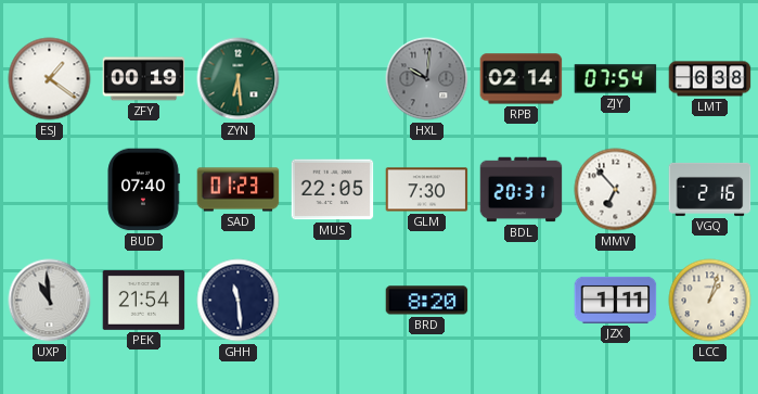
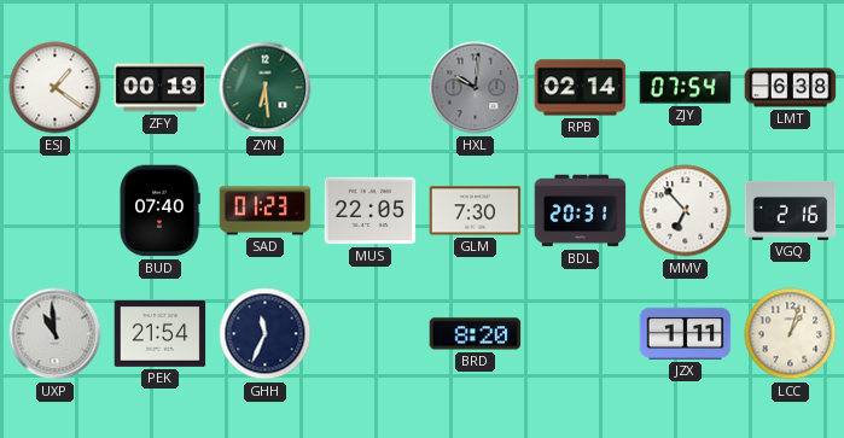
GHH: 11:29 -> 11:34
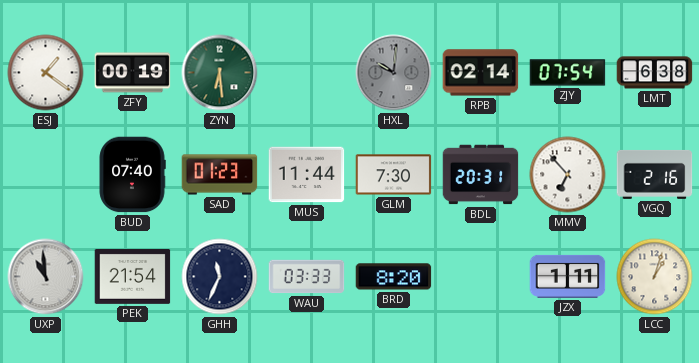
MUS: 22:05 -> 11:44
WAU: none -> 03:33
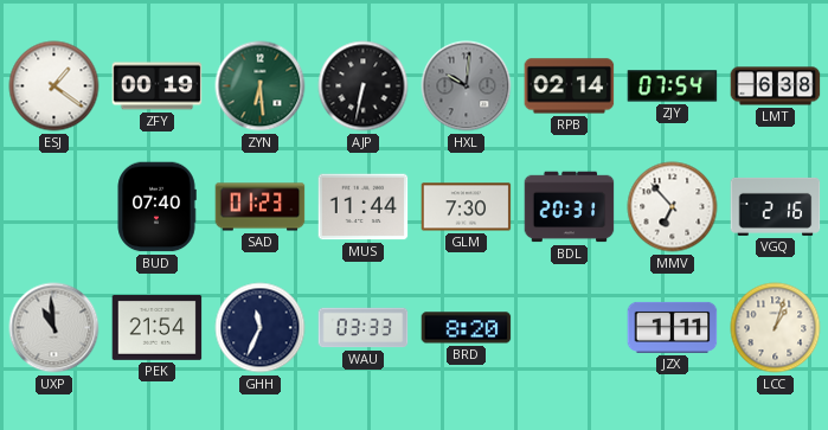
AJP: none -> 6:32
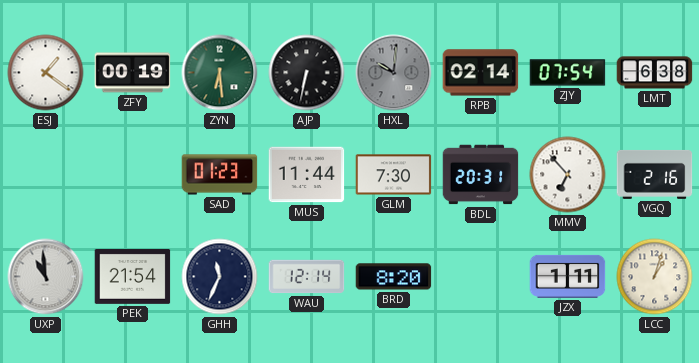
BUD: 07:40 -> none
WAU: 03:33 -> 12:14
